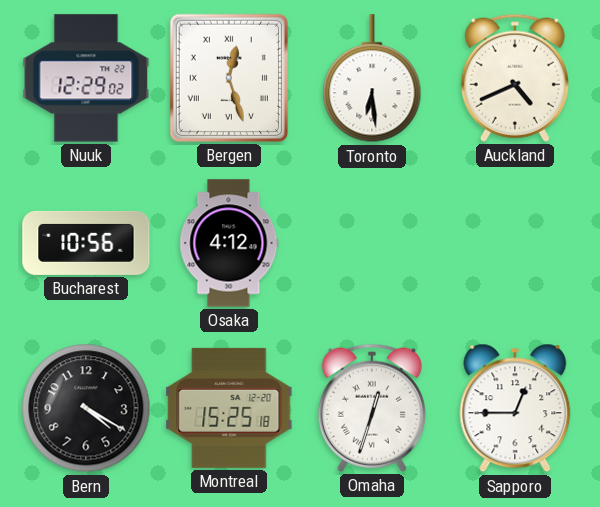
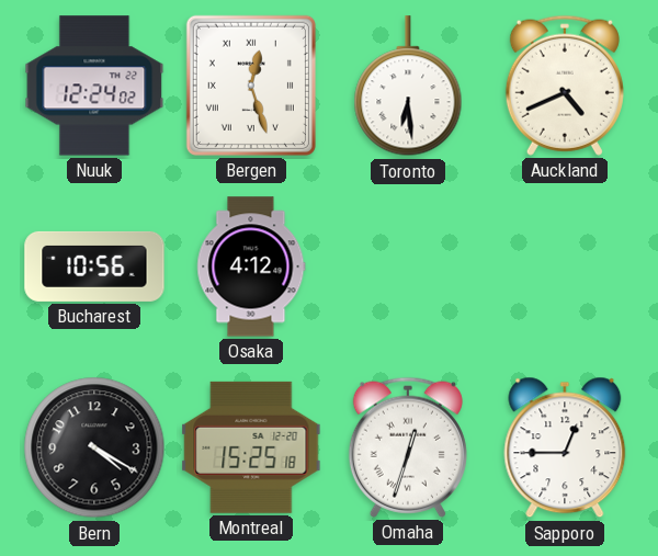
Nuuk: 12:29 -> 12:24
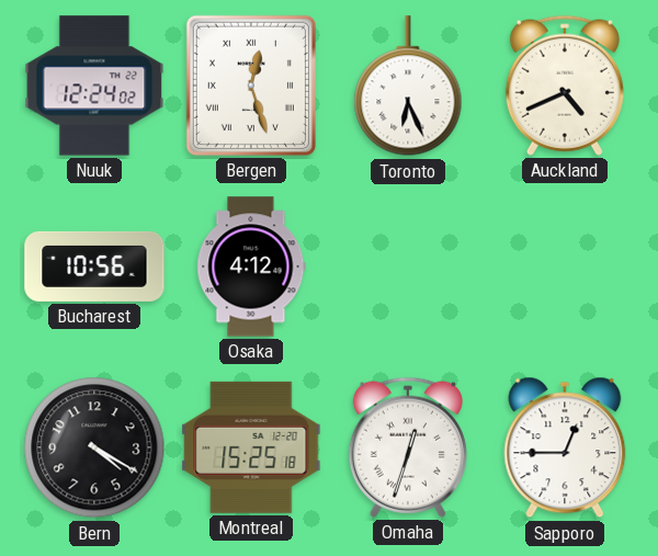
Toronto: 6:29 -> 6:26
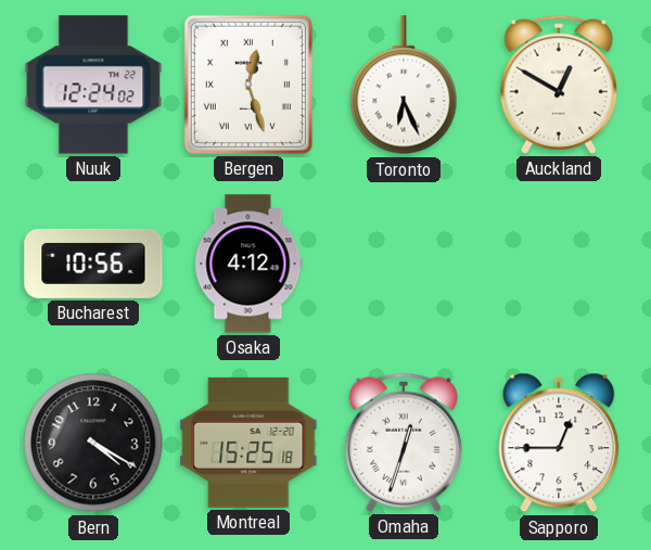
Auckland: 4:41 -> 12:50
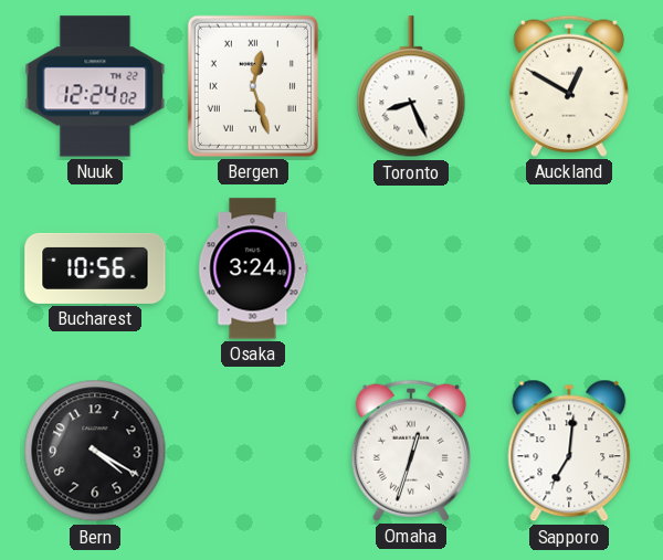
Toronto: 6:26 -> 8:26
Osaka: 4:12 -> 3:24
Montreal: 15:25 -> none
Sapporo: 12:45 -> 7:01
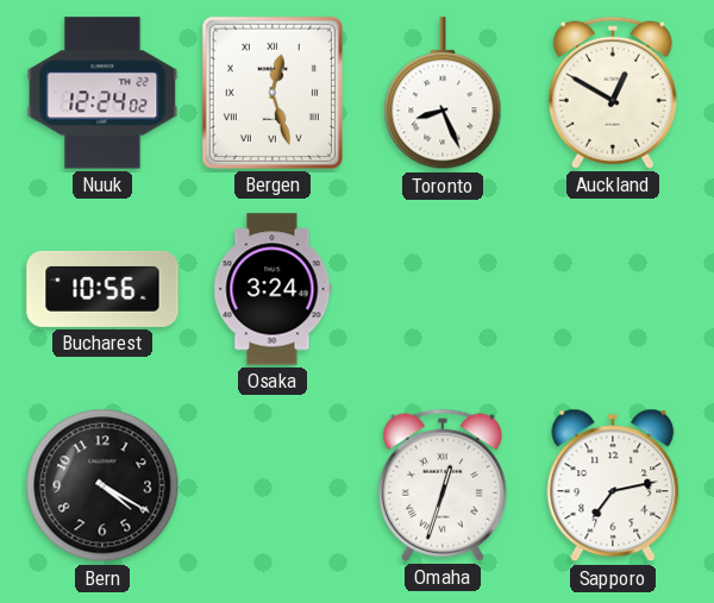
Sapporo: 7:01 -> 7:13
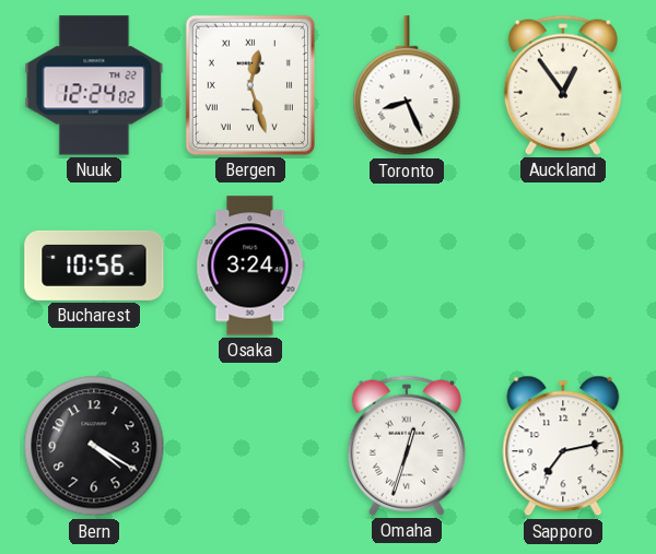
Auckland: 12:50 -> 12:54
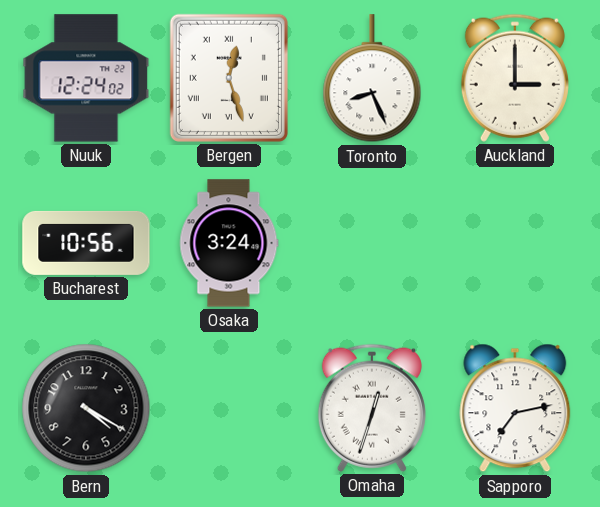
Auckland: 12:54 -> 3:00
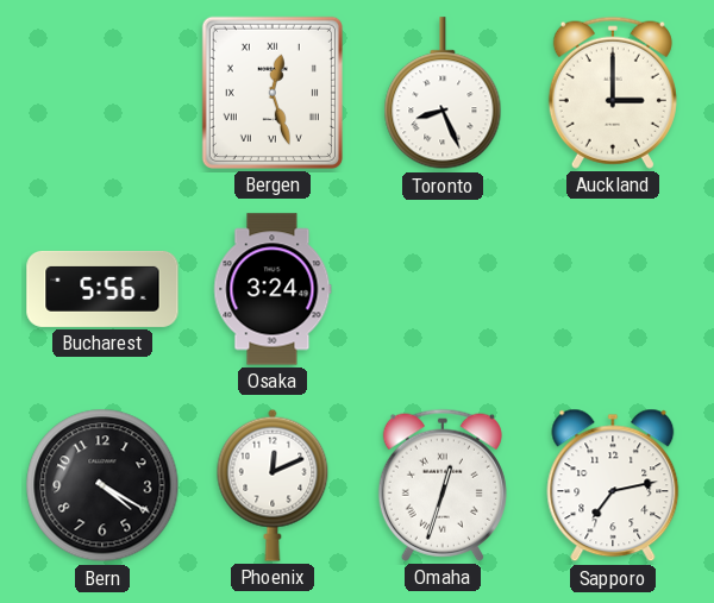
Nuuk: 12:24 -> none
Bucharest: 10:56 -> 5:56
Phoenix: none -> 12:11
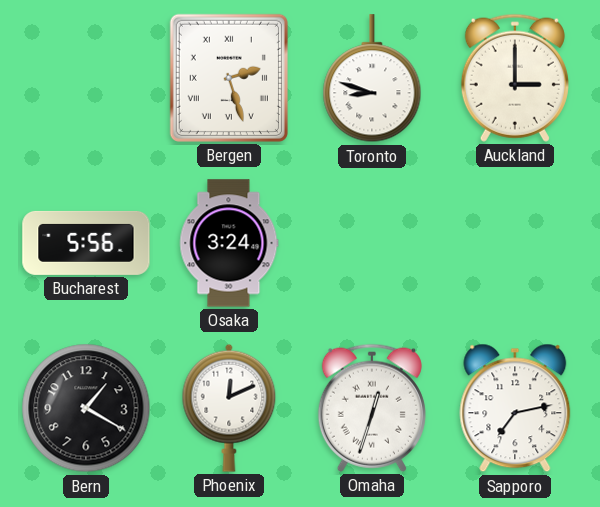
Bergen: 12:27 -> 2:27
Toronto: 8:26 -> 8:48
Bern: 4:20 -> 1:20
